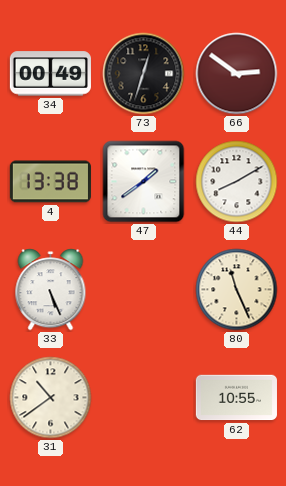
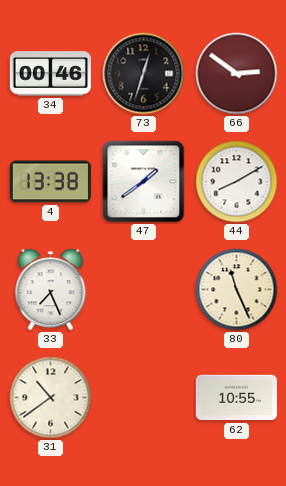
34: 00:49 -> 00:46
33: 5:26 -> 7:26
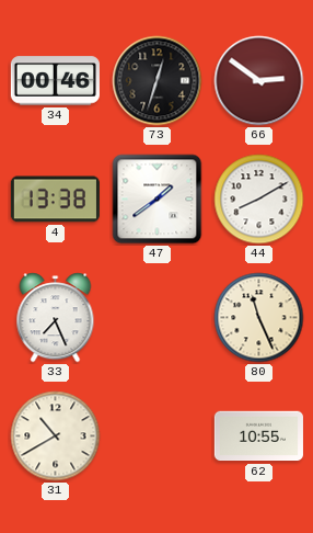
31: 10:39 -> 10:40
